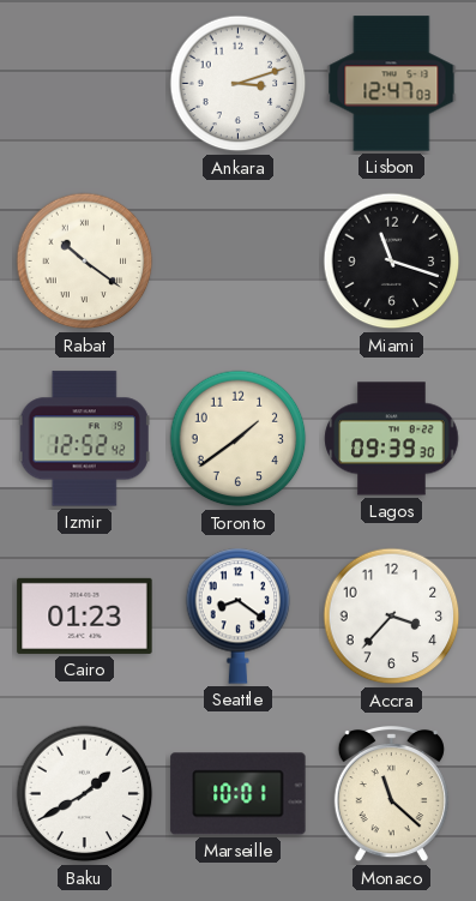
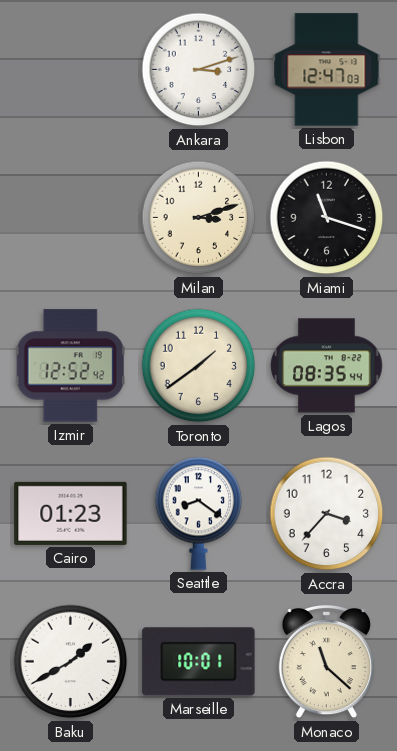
Rabat: 10:21 -> none
Milan: none -> 3:12
Lagos: 09:39 -> 08:35
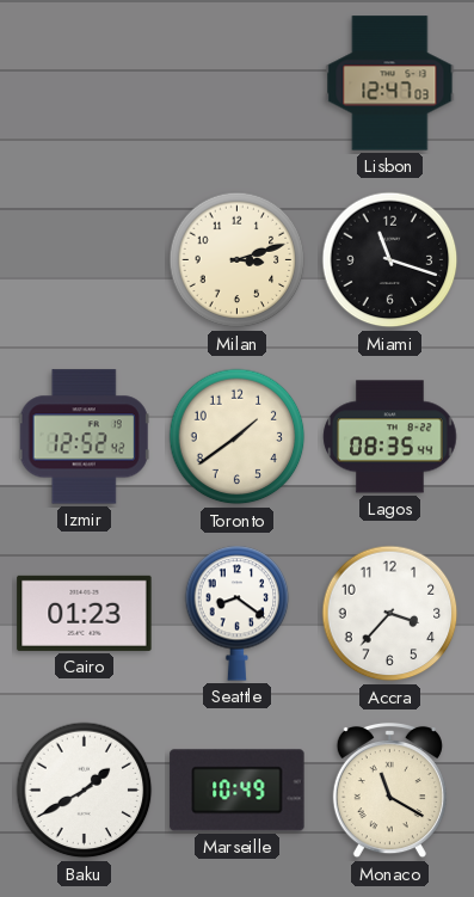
Ankara: 3:12 -> none
Marseille: 10:01 -> 10:49
Monaco: 11:22 -> 11:20
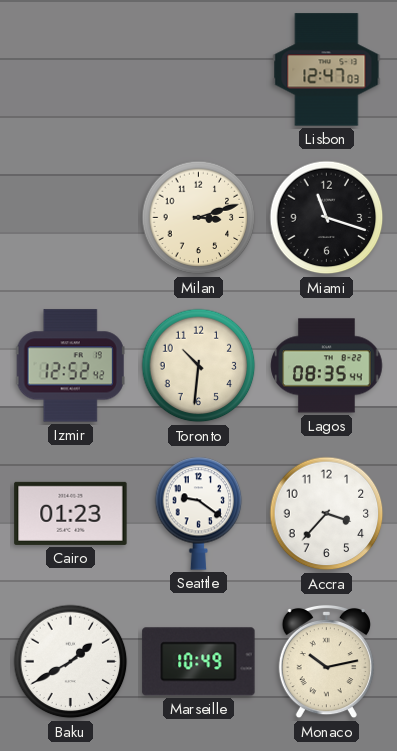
Toronto: 1:39 -> 10:31
Seattle: 8:21 -> 9:21
Monaco: 11:20 -> 10:13
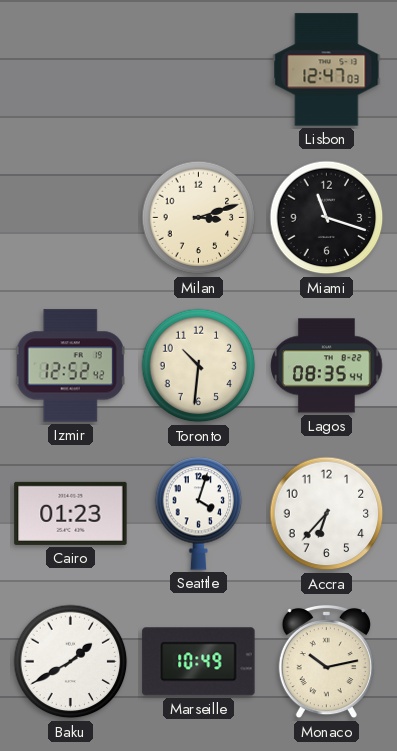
Seattle: 9:21 -> 4:03
Accra: 3:37 -> 6:37
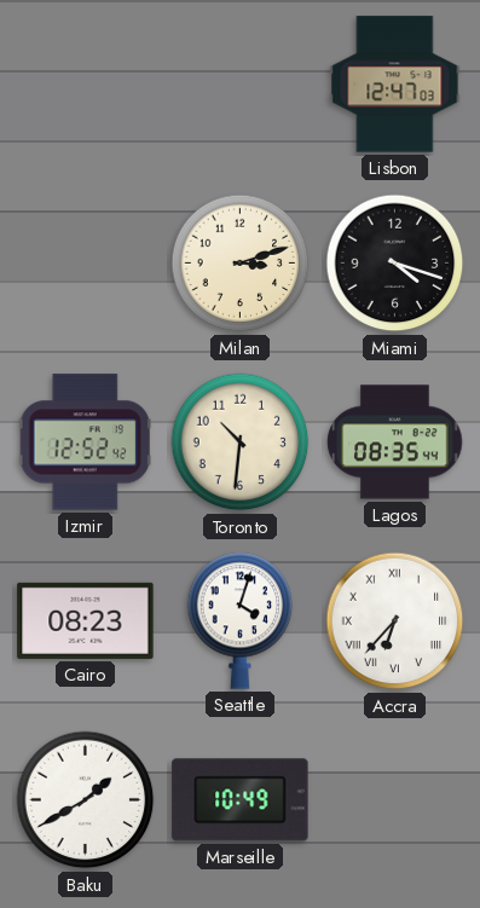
Miami: 11:18 -> 4:18
Cairo: 01:23 -> 08:23
Accra numerals: Arabic -> Roman
Monaco: 10:13 -> none
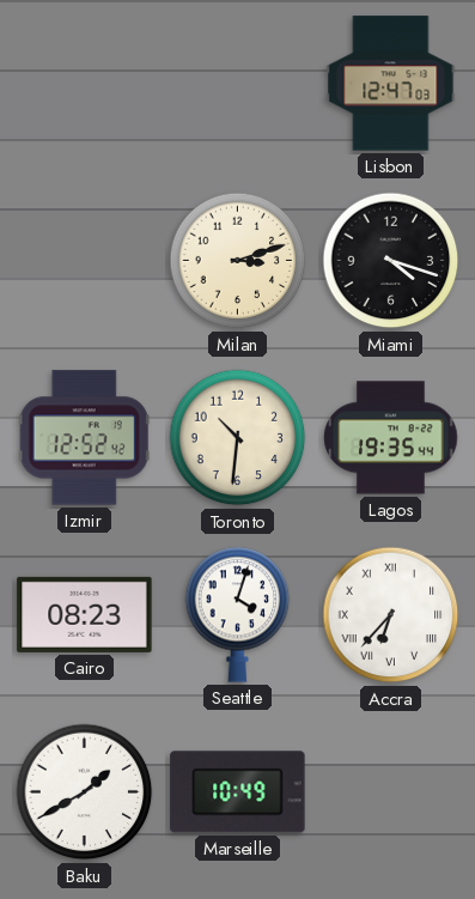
Lagos: 08:35 -> 19:35
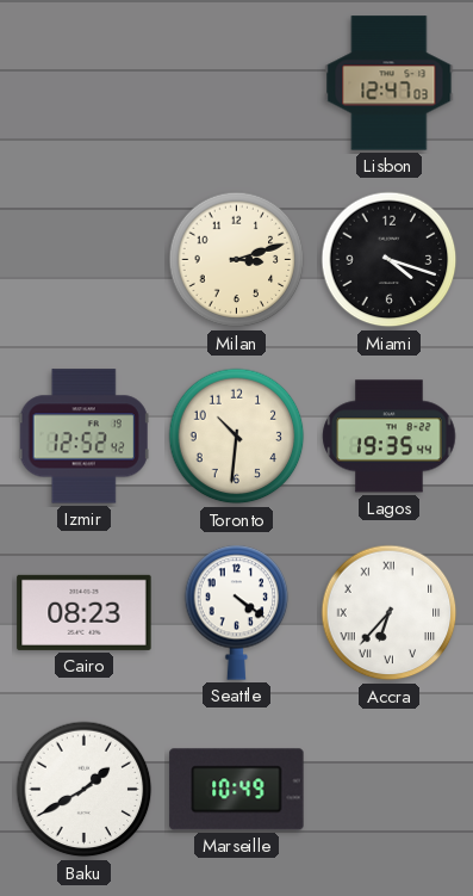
Seattle: 4:03 -> 4:21
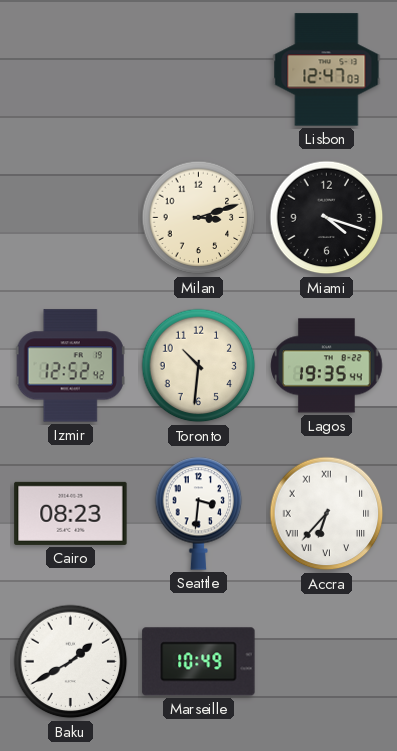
Seattle: 4:21 -> 3:31
